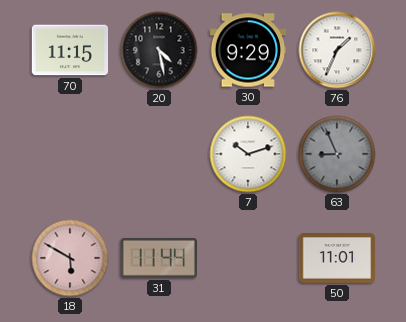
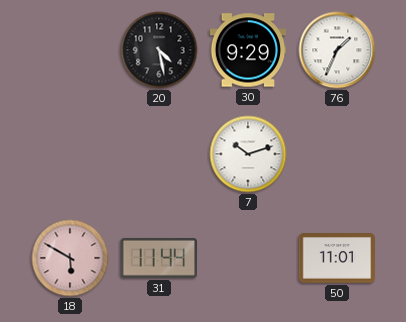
70: 11:15 -> none
63: 8:56 -> none
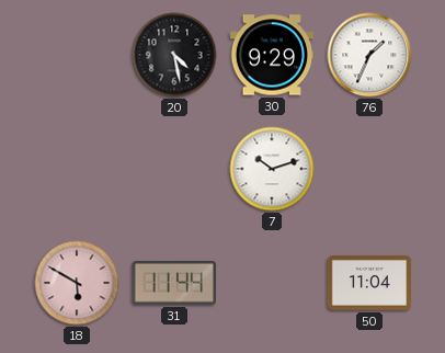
50: 11:01 -> 11:04
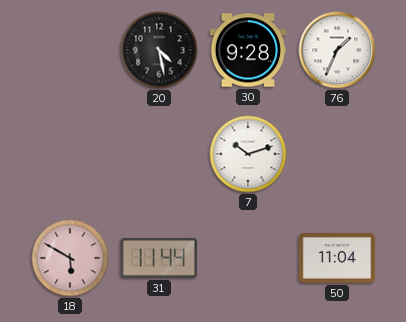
30: 9:29 -> 9:28
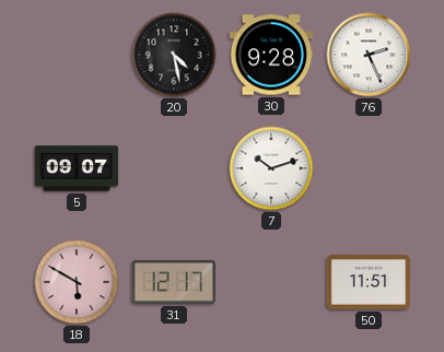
76: 1:34 -> 2:26
5: none -> 09:07
31: 11:44 -> 12:17
50: 11:04 -> 11:51
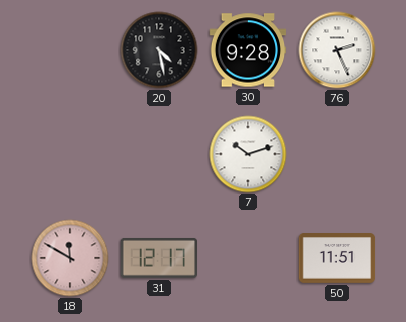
5: 09:07 -> none
18: 5:50 -> 11:50
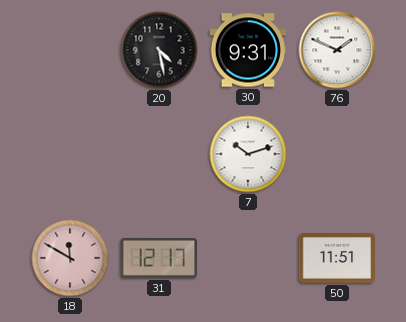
30: 9:28 -> 9:31
76: 2:26 -> 1:49
